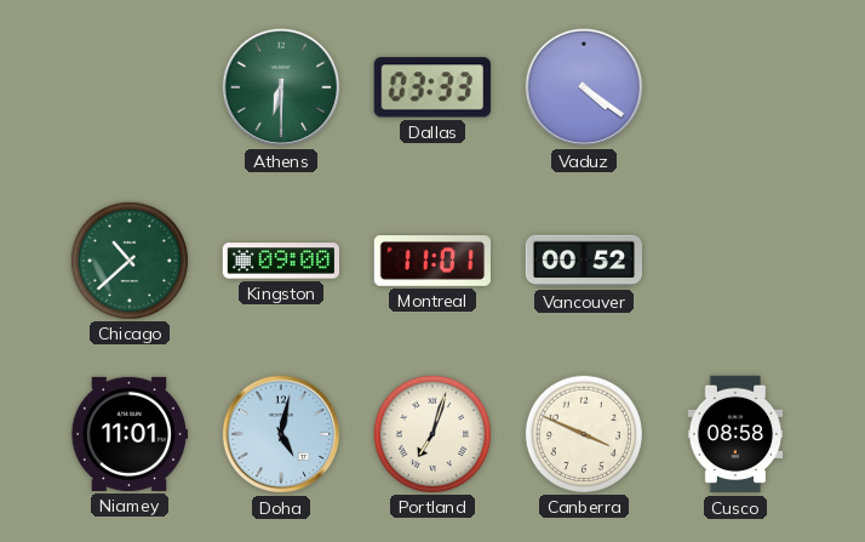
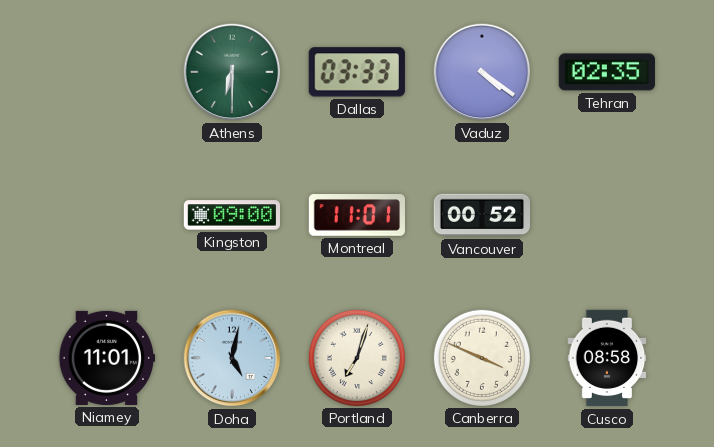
Tehran: none -> 02:35
Chicago: 10:38 -> none
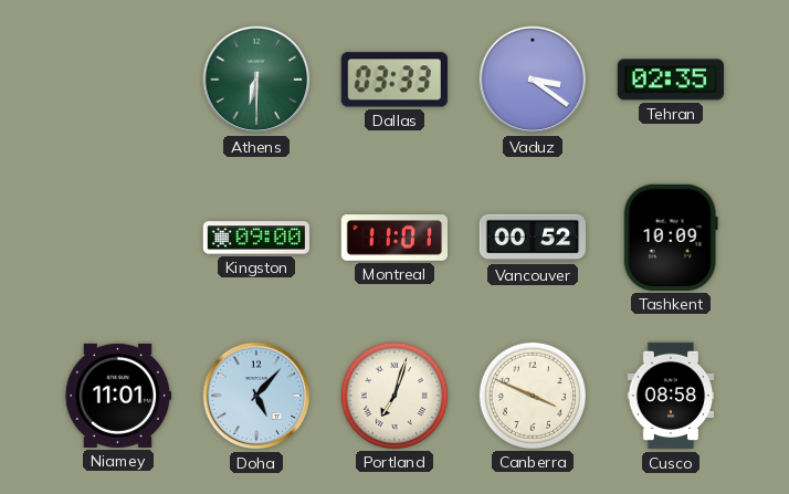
Vaduz: 4:21 -> 3:21
Tashkent: none -> 10:09
Doha: 5:02 -> 5:07
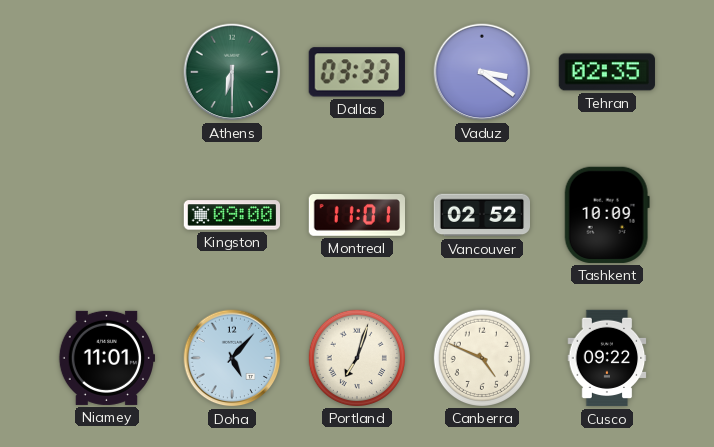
Vancouver: 00:52 -> 02:52
Canberra: 3:49 -> 4:49
Cusco: 08:58 -> 09:22
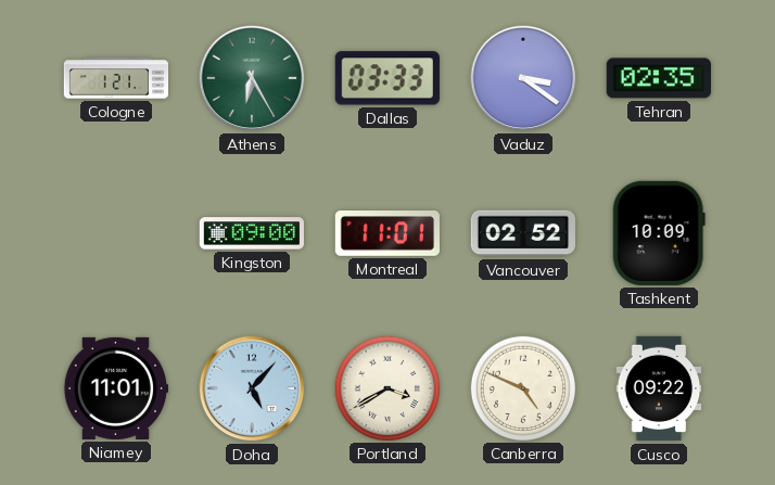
Cologne: none -> 1:21
Athens: 6:30 -> 6:25
Portland: 7:03 -> 3:40
